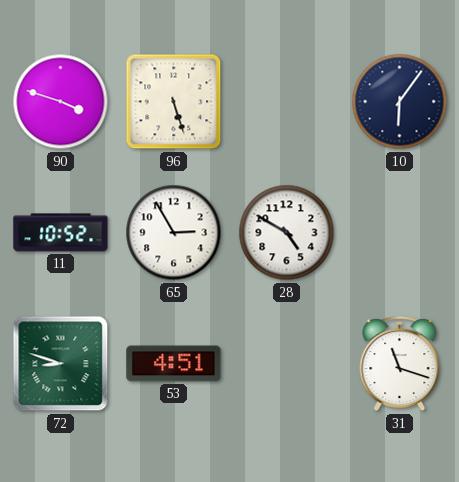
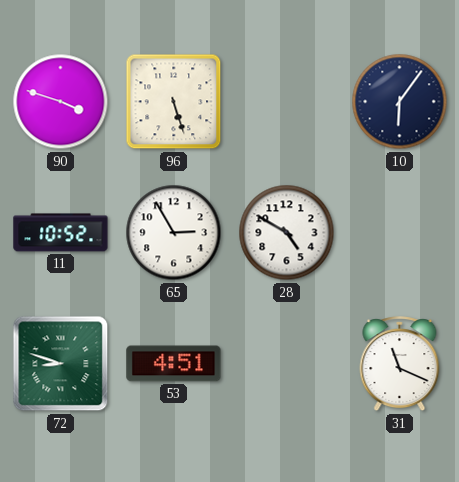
31: 11:18 -> 11:19
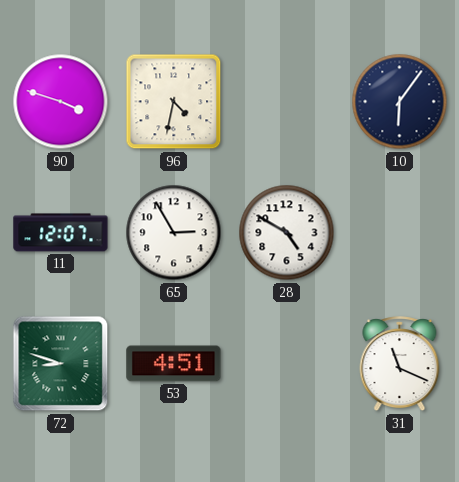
96: 5:27 -> 4:32
11: 10:52 -> 12:07
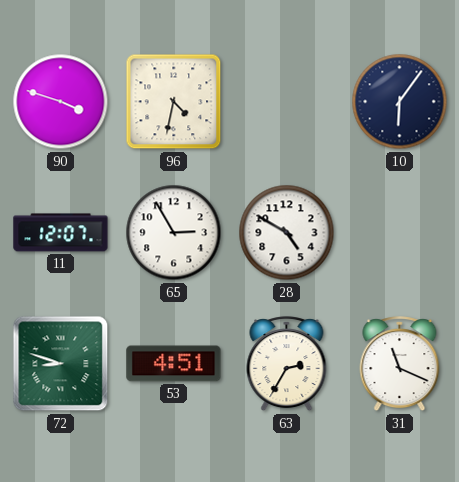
63: none -> 2:35
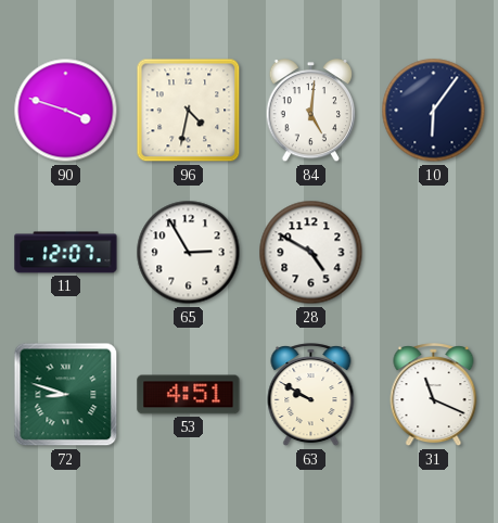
84: none -> 5:01
63: 2:35 -> 9:50
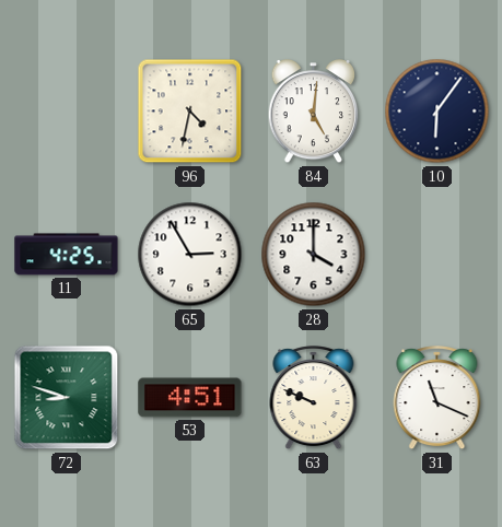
90: 3:48 -> none
11: 12:07 -> 4:25
28: 4:50 -> 4:00
63: 9:50 -> 9:49
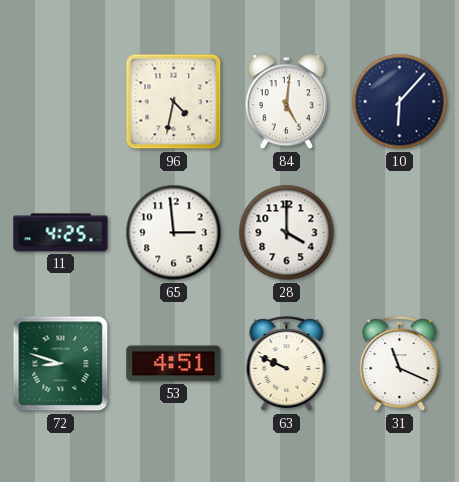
10: 6:06 -> 6:07
65: 2:55 -> 2:59
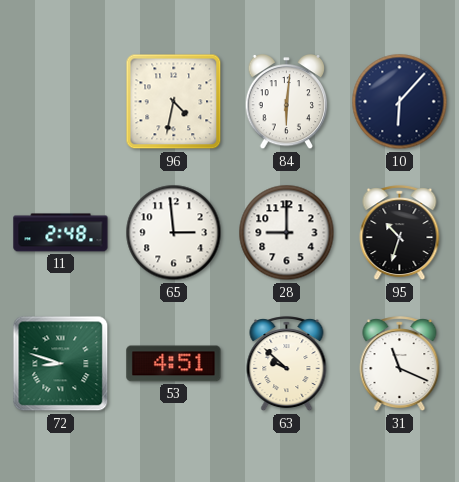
84: 5:01 -> 6:01
11: 4:25 -> 2:48
28: 4:00 -> 9:00
95: none -> 10:33
63: 9:49 -> 9:52
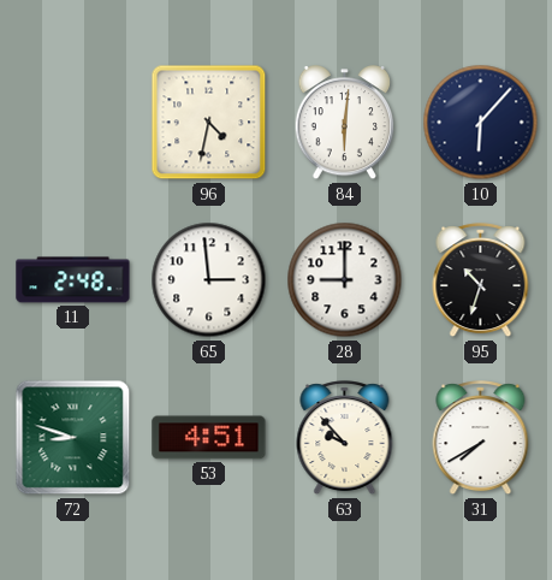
63: 9:52 -> 9:53
31: 11:19 -> 7:40
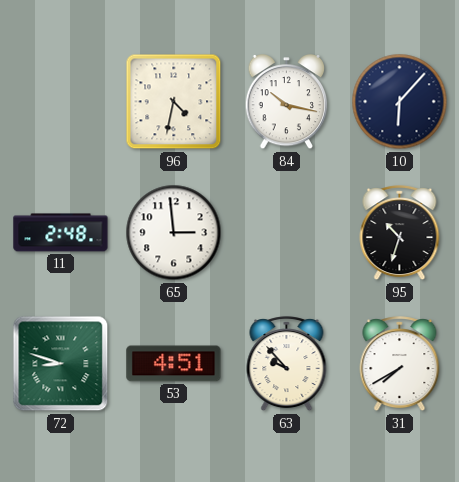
84: 6:01 -> 10:17
28: 9:00 -> none
